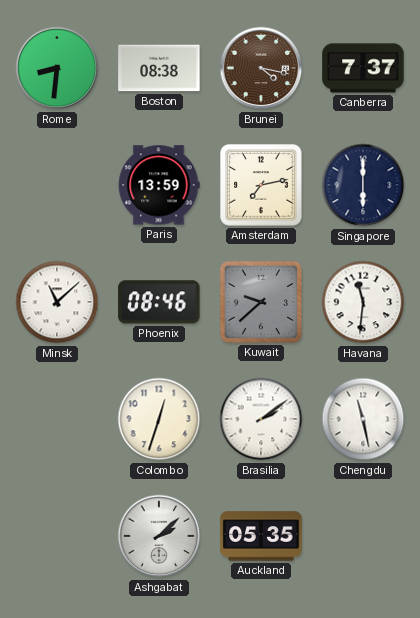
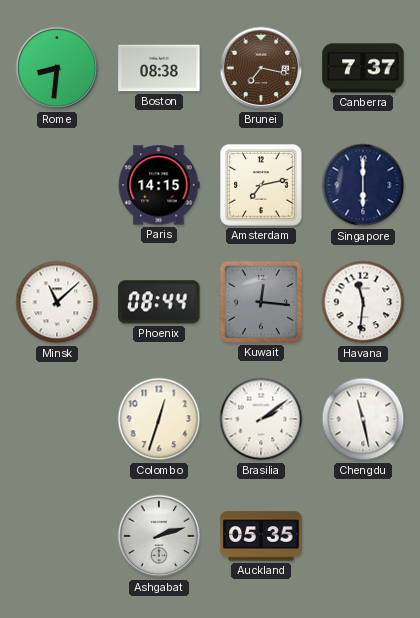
Brunei: 4:17 -> 7:17
Paris: 13:59 -> 14:15
Phoenix: 08:46 -> 08:44
Kuwait: 9:38 -> 12:16
Ashgabat: 2:08 -> 2:12
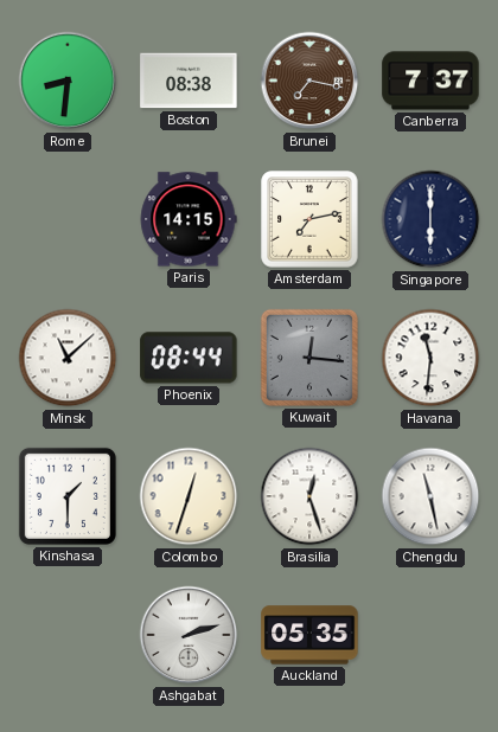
Kinshasa: none -> 1:30
Brasilia: 2:09 -> 12:27
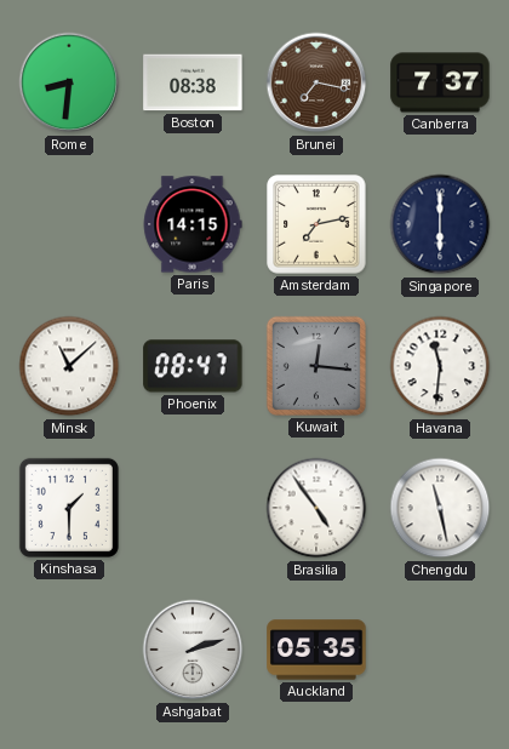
Phoenix: 08:44 -> 08:47
Colombo: 12:33 -> none
Brasilia: 12:27 -> 4:54
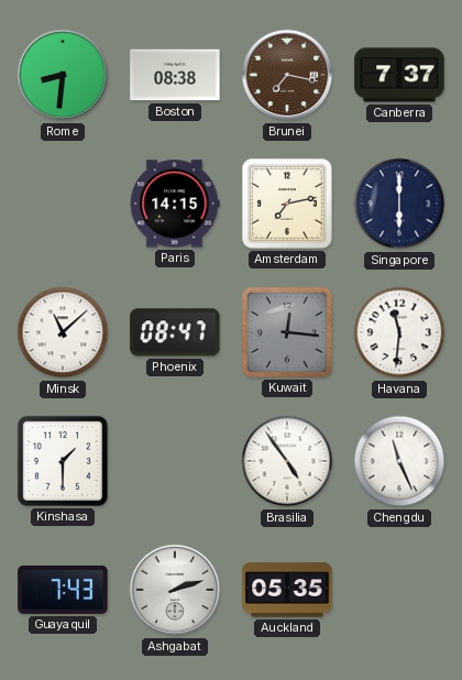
Chengdu: 11:28 -> 11:26
Guayaquil: none -> 7:43
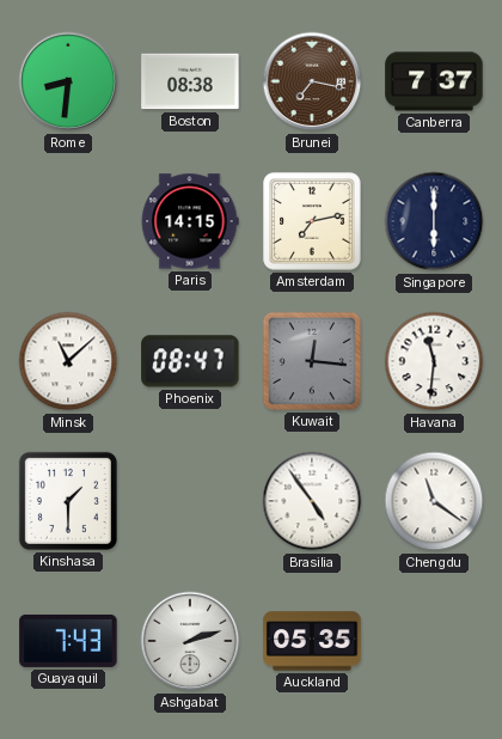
Chengdu: 11:26 -> 11:21
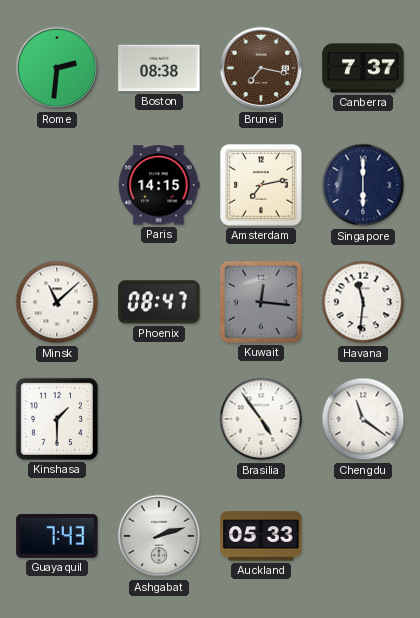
Rome: 8:31 -> 2:31
Auckland: 05:35 -> 05:33
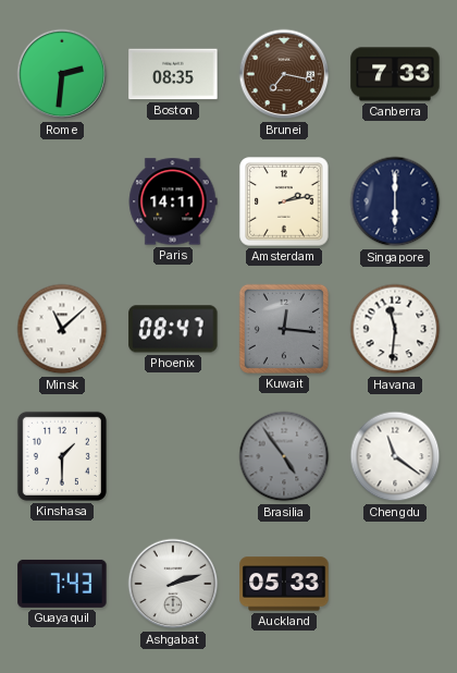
Boston: 08:38 -> 08:35
Canberra: 7:37 -> 7:33
Paris: 14:15 -> 14:11
Amsterdam: 7:13 -> 2:13
Brasilia dial: white -> grey
